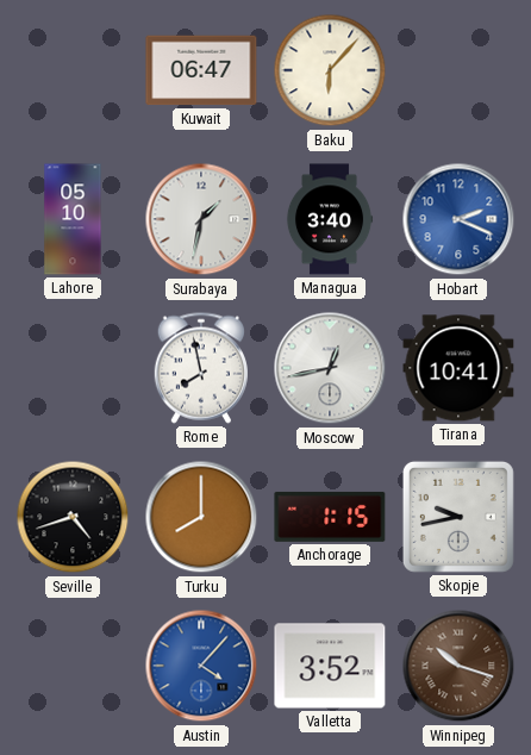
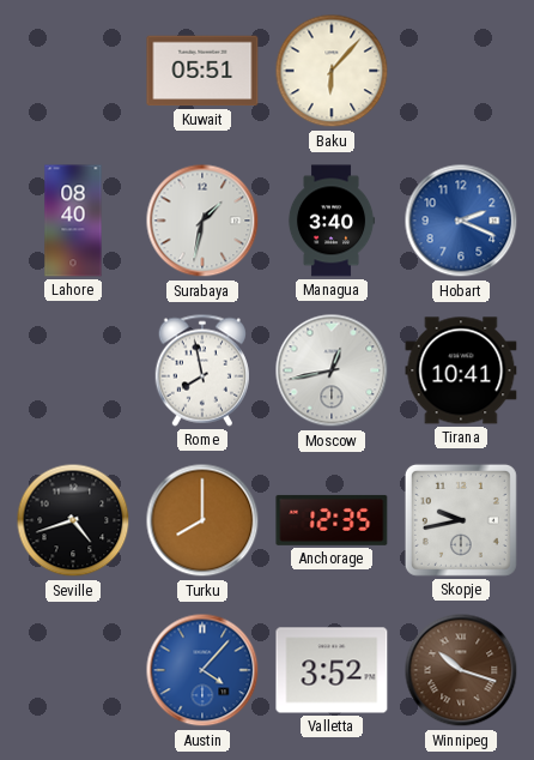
Kuwait: 06:47 -> 05:51
Lahore: 05:10 -> 08:40
Anchorage: 1:15 -> 12:35
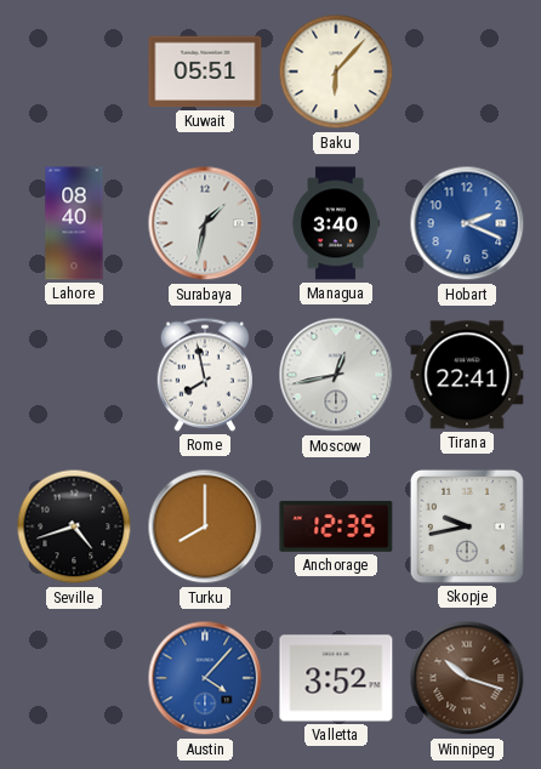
Tirana: 10:41 -> 22:41
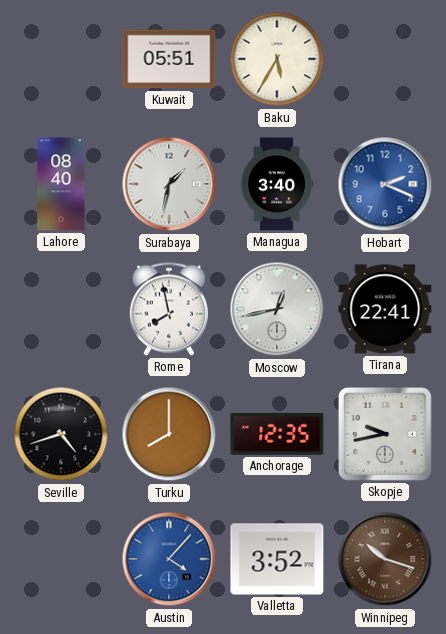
Baku: 6:07 -> 5:35
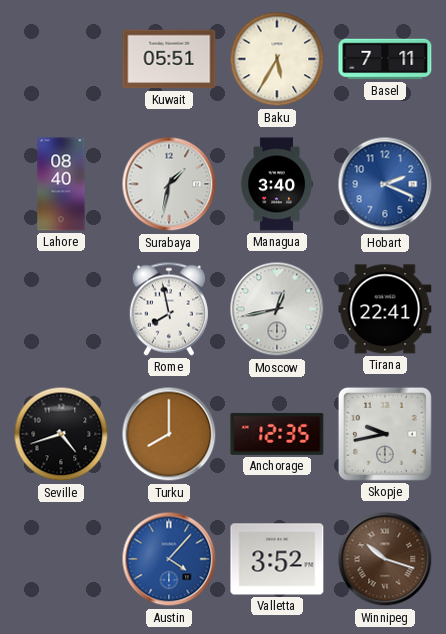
Basel: none -> 7:11
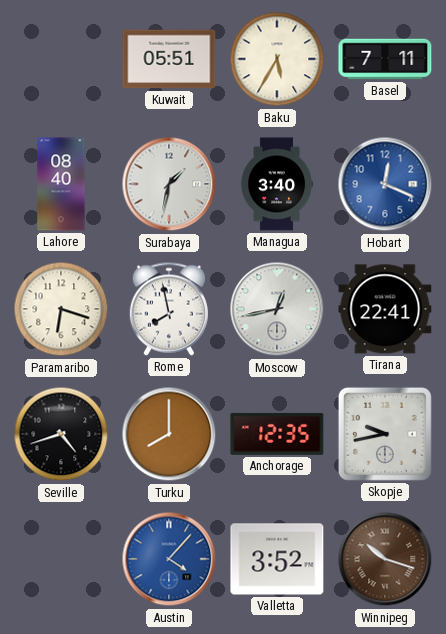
Hobart: 2:19 -> 12:19
Paramaribo: none -> 6:18
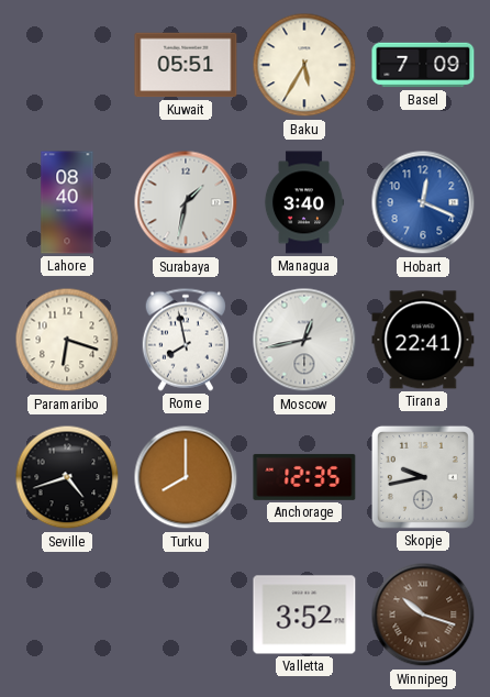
Basel: 7:11 -> 7:09
Austin: 4:07 -> none
